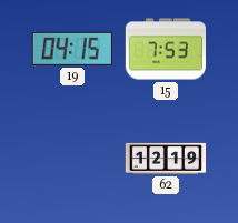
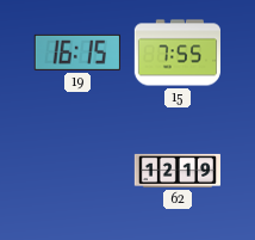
19: 04:15 -> 16:15
15: 7:53 -> 7:55
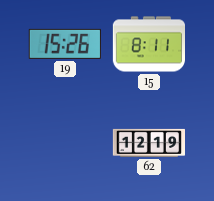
19: 16:15 -> 15:26
15: 7:55 -> 8:11
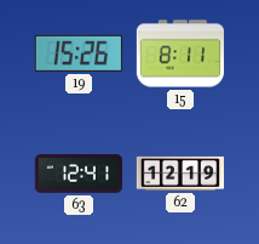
63: none -> 12:41
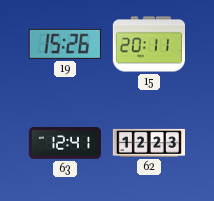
15: 8:11 -> 20:11
62: 12:19 -> 12:23
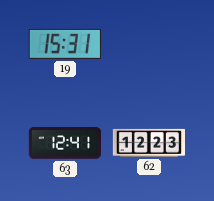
19: 15:26 -> 15:31
15: 20:11 -> none
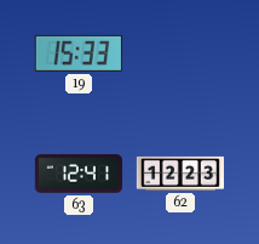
19: 15:31 -> 15:33
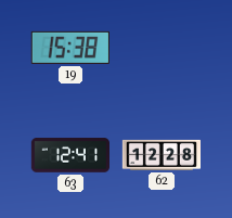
19: 15:33 -> 15:38
62: 12:23 -> 12:28
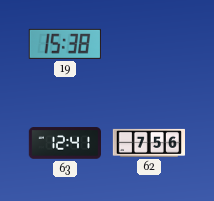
62: 12:28 -> 7:56
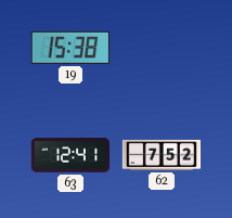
62: 7:56 -> 7:52
